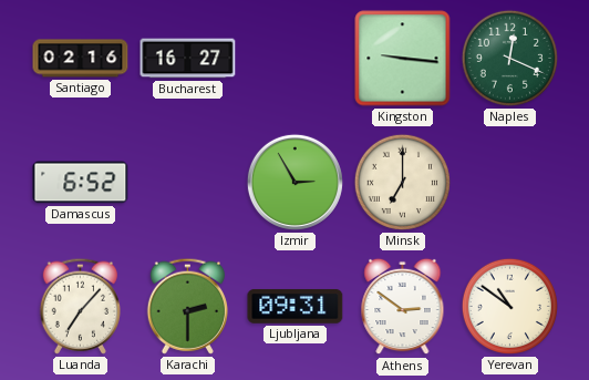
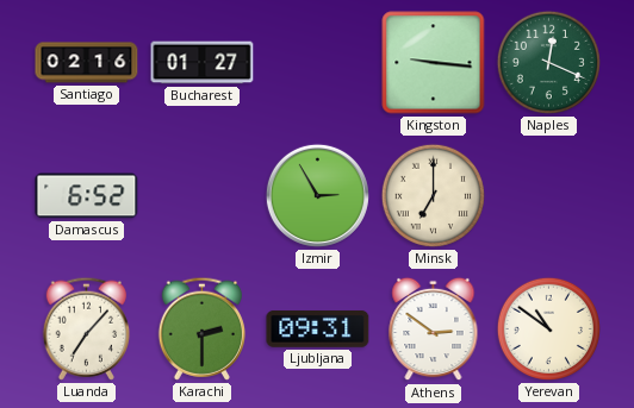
Bucharest: 16:27 -> 01:27
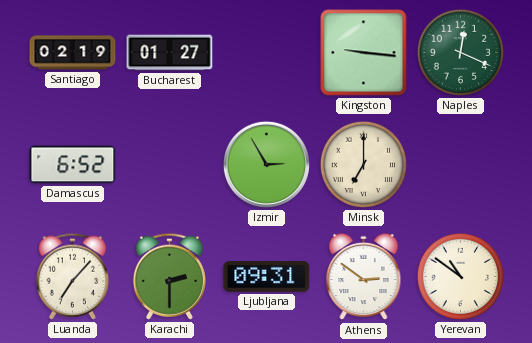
Santiago: 02:16 -> 02:19
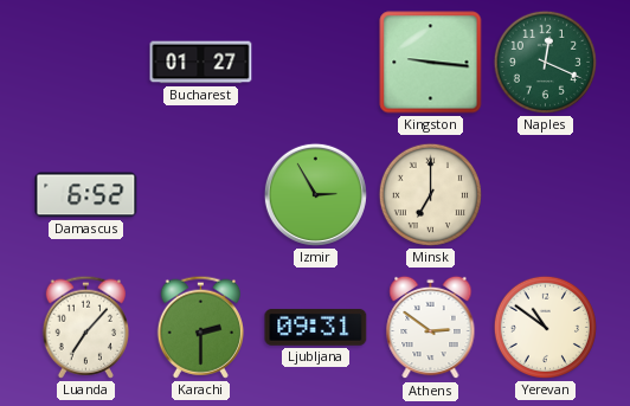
Santiago: 02:19 -> none
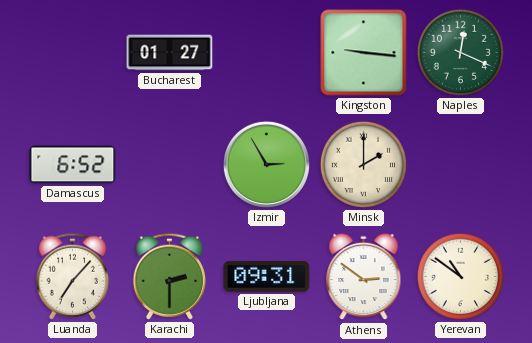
Minsk: 7:00 -> 2:00
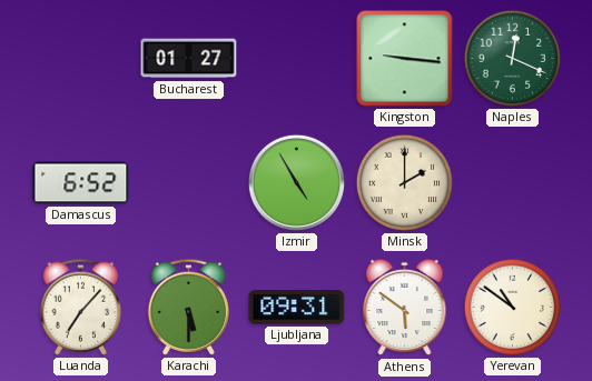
Izmir: 2:55 -> 4:55
Karachi: 2:30 -> 5:30
Athens: 2:51 -> 5:51
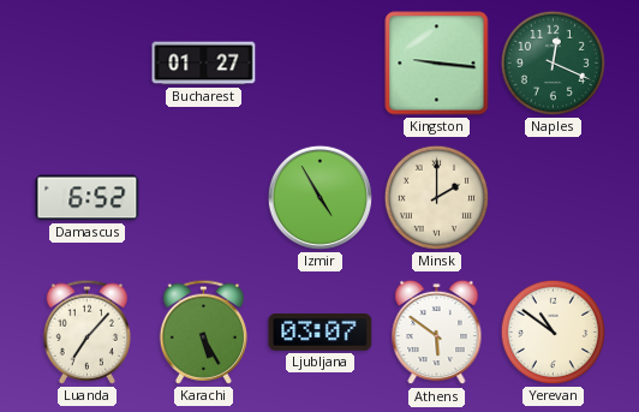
Karachi: 5:30 -> 5:25
Ljubljana: 09:31 -> 03:07
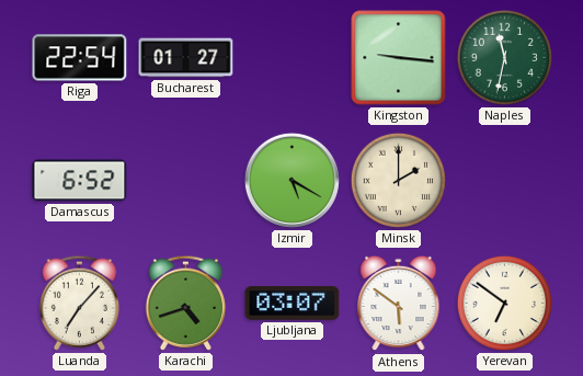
Riga: none -> 22:54
Naples: 12:19 -> 11:32
Izmir: 4:55 -> 5:20
Karachi: 5:25 -> 4:42
Yerevan: 10:51 -> 6:51
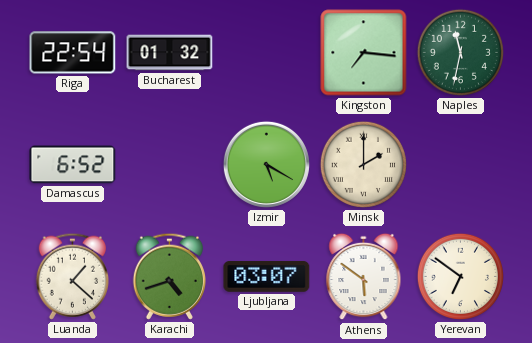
Bucharest: 01:27 -> 01:32
Kingston: 9:16 -> 7:16
Luanda: 7:07 -> 1:22
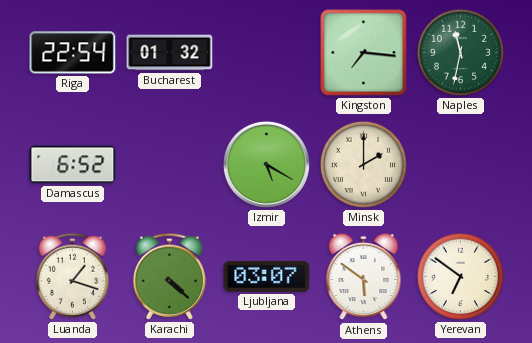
Luanda: 1:22 -> 1:18
Karachi: 4:42 -> 4:22
